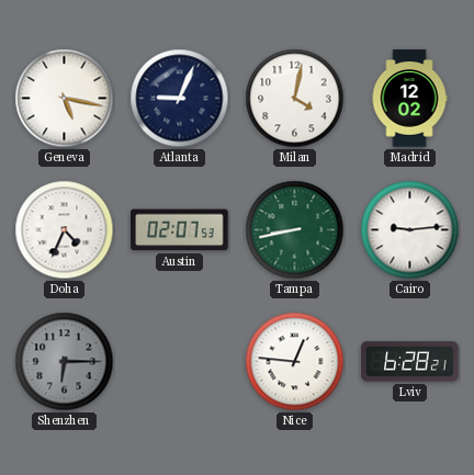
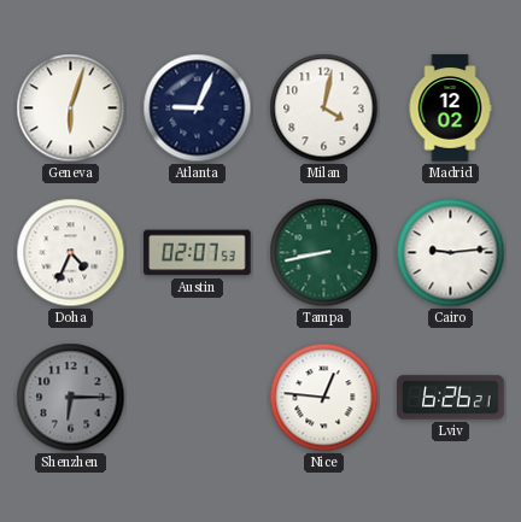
Geneva: 5:17 -> 6:03
Lviv: 6:28 -> 6:26
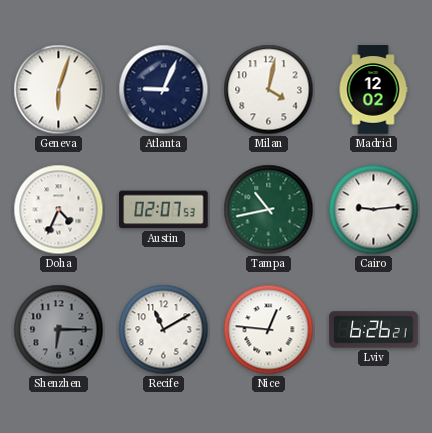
Tampa: 8:43 -> 10:43
Recife: none -> 11:10
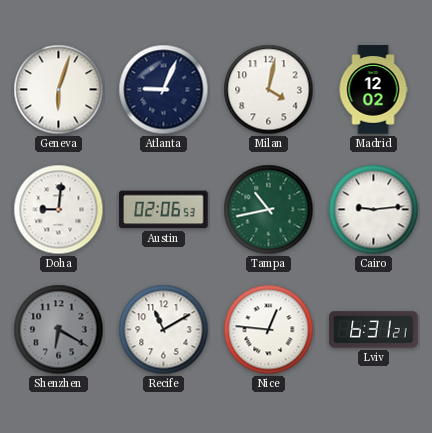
Doha: 4:34 -> 9:01
Austin: 02:07 -> 02:06
Shenzhen: 6:15 -> 6:20
Lviv: 6:26 -> 6:31
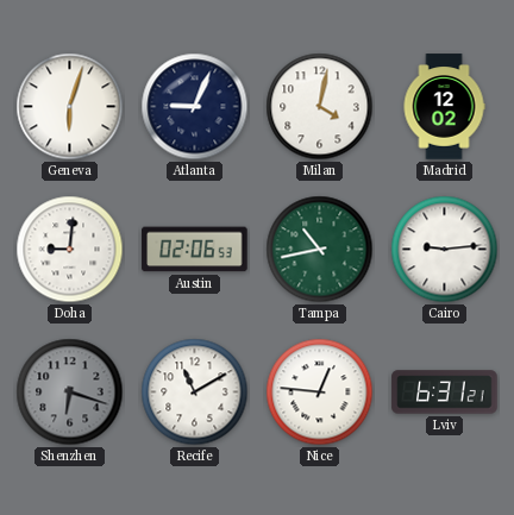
Shenzhen: 6:20 -> 6:18
